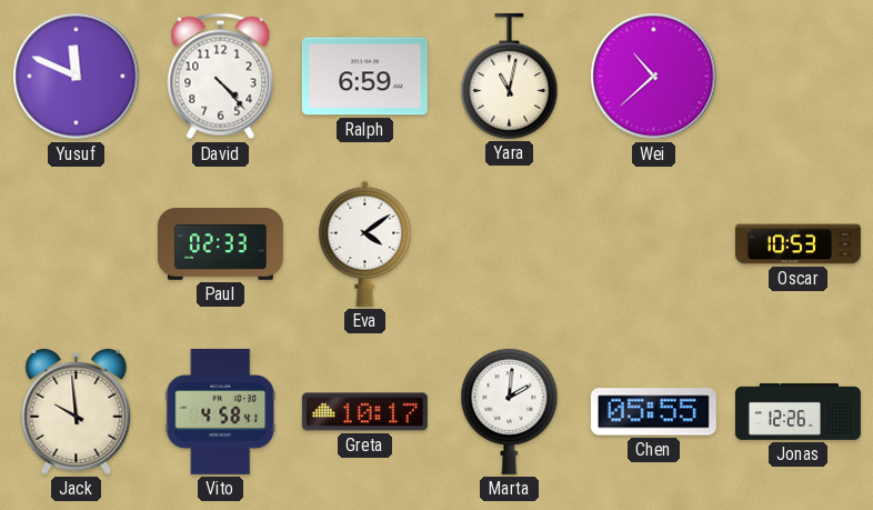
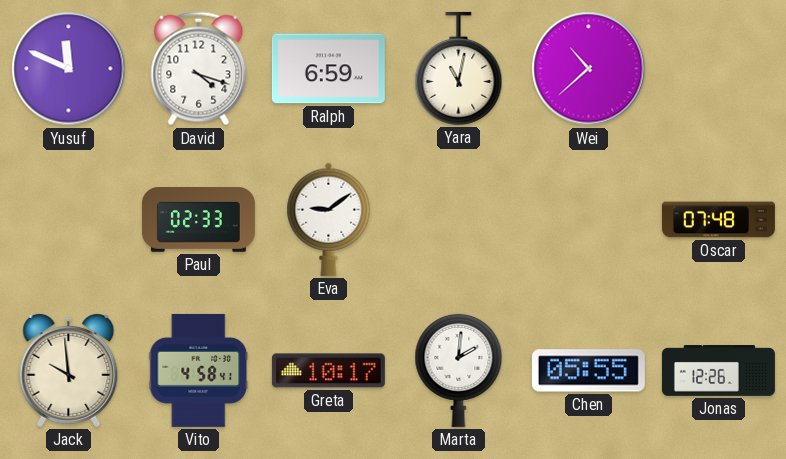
David: 4:23 -> 4:18
Eva: 4:09 -> 9:09
Oscar: 10:53 -> 07:48
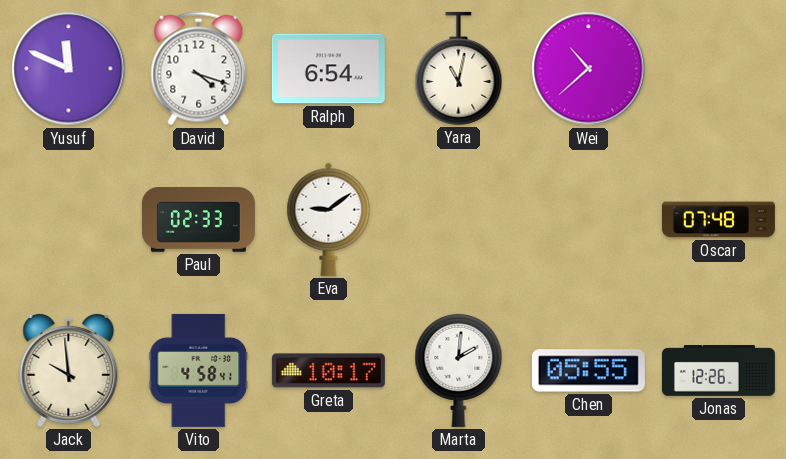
Ralph: 6:59 -> 6:54
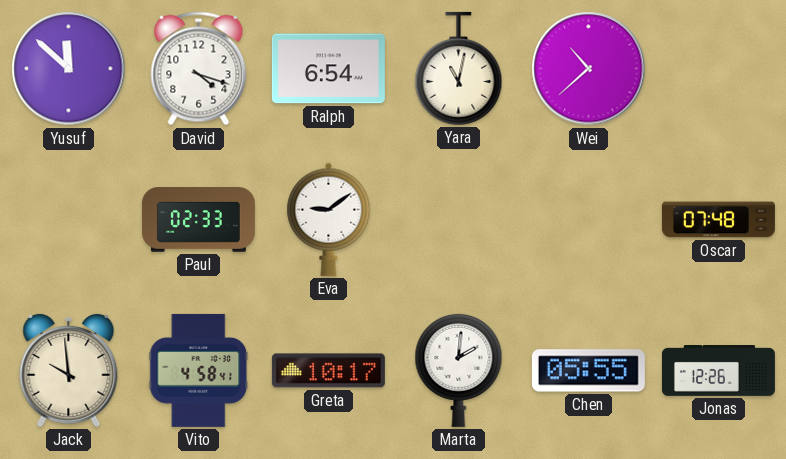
Yusuf: 11:49 -> 11:52
